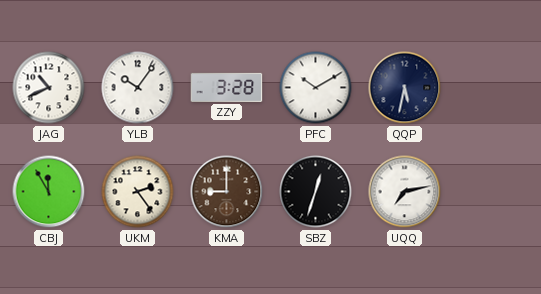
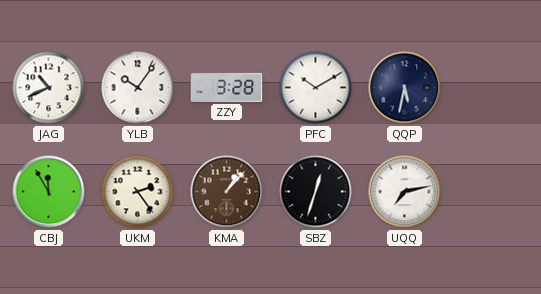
KMA: 9:00 -> 1:07
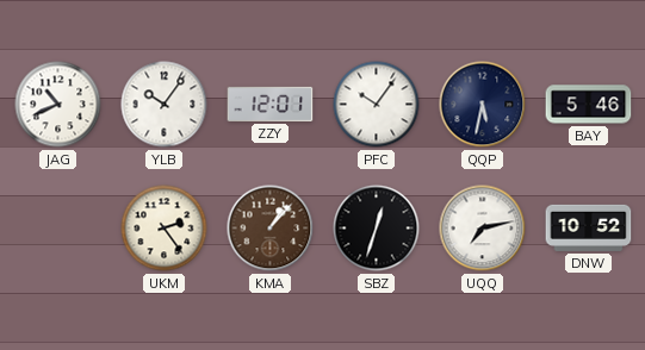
ZZY: 3:28 -> 12:01
PFC: 10:10 -> 10:06
BAY: none -> 5:46
CBJ: 11:55 -> none
DNW: none -> 10:52
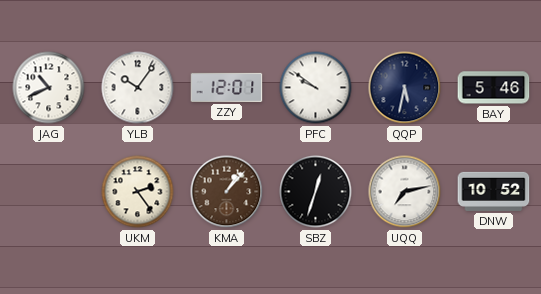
PFC: 10:06 -> 9:51
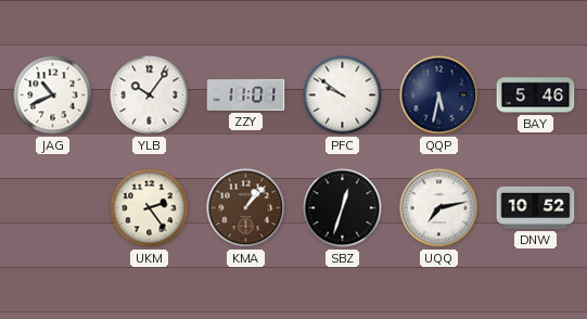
ZZY: 12:01 -> 11:01
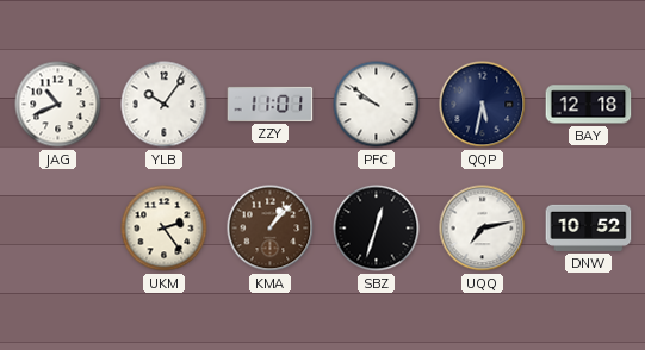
BAY: 5:46 -> 12:18
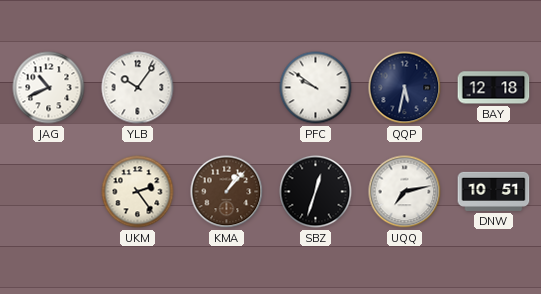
ZZY: 11:01 -> none
DNW: 10:52 -> 10:51
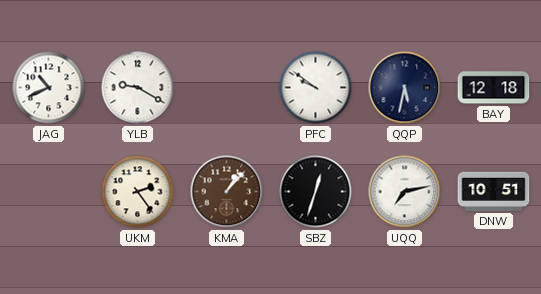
YLB: 10:06 -> 9:20
